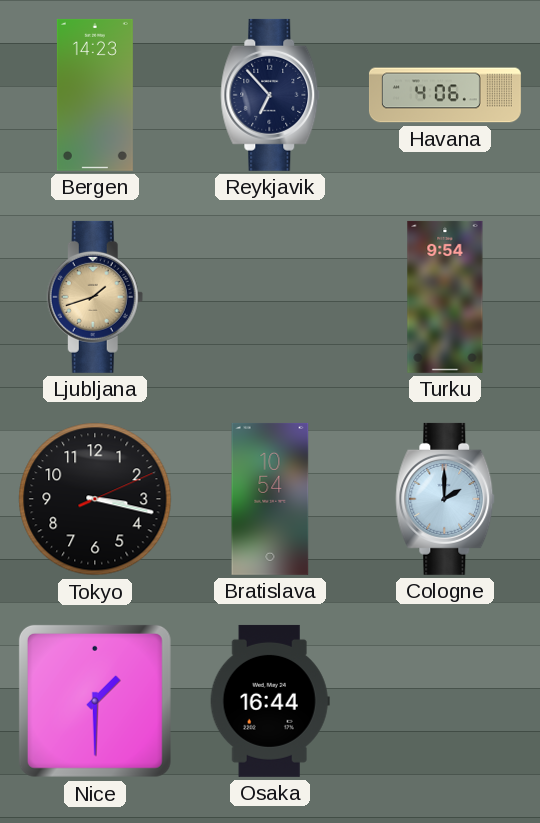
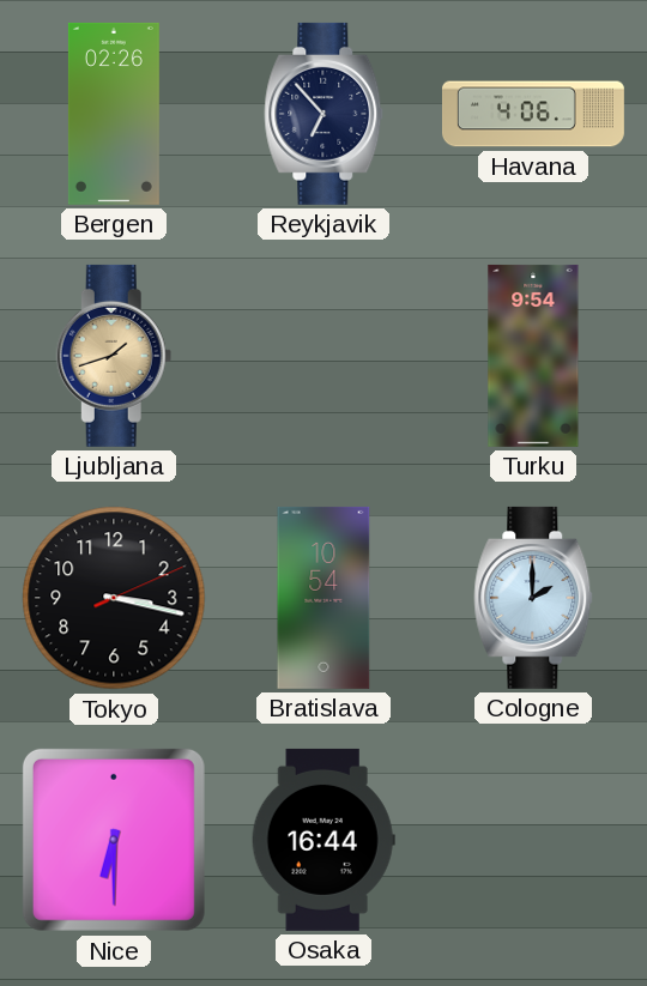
Bergen: 14:23 -> 02:26
Nice: 1:30 -> 6:30
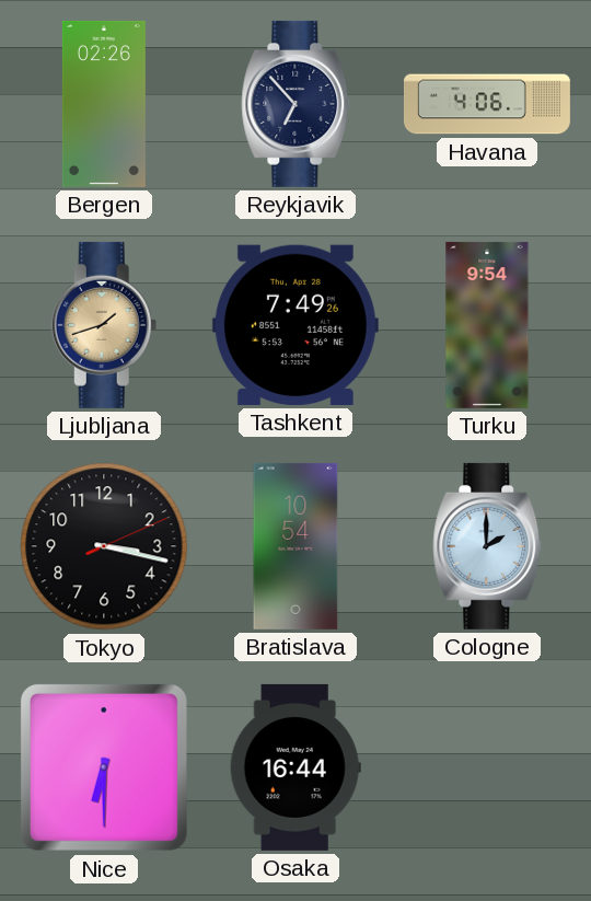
Tashkent: none -> 7:49
